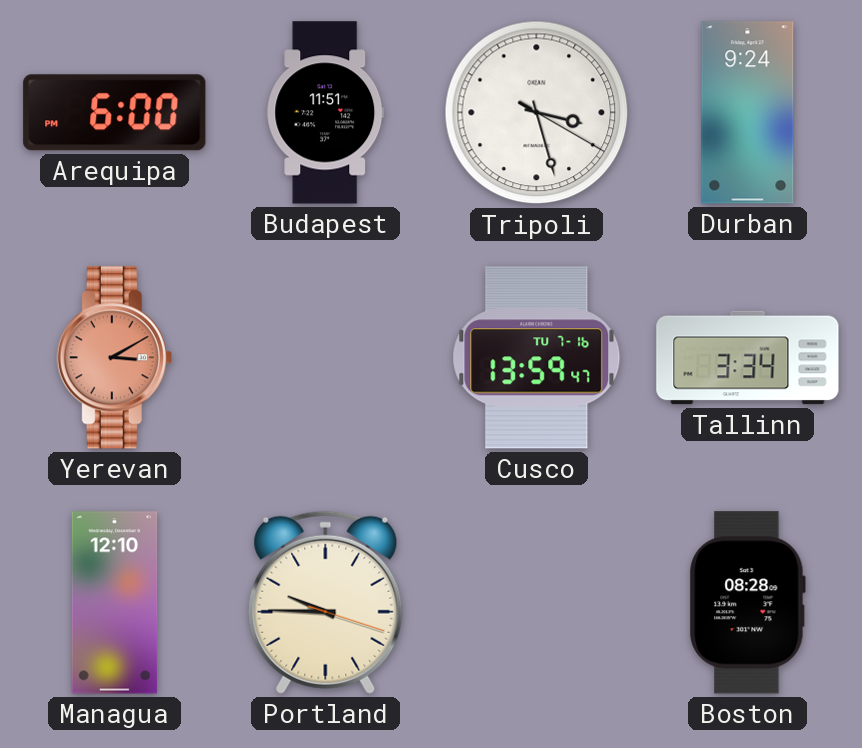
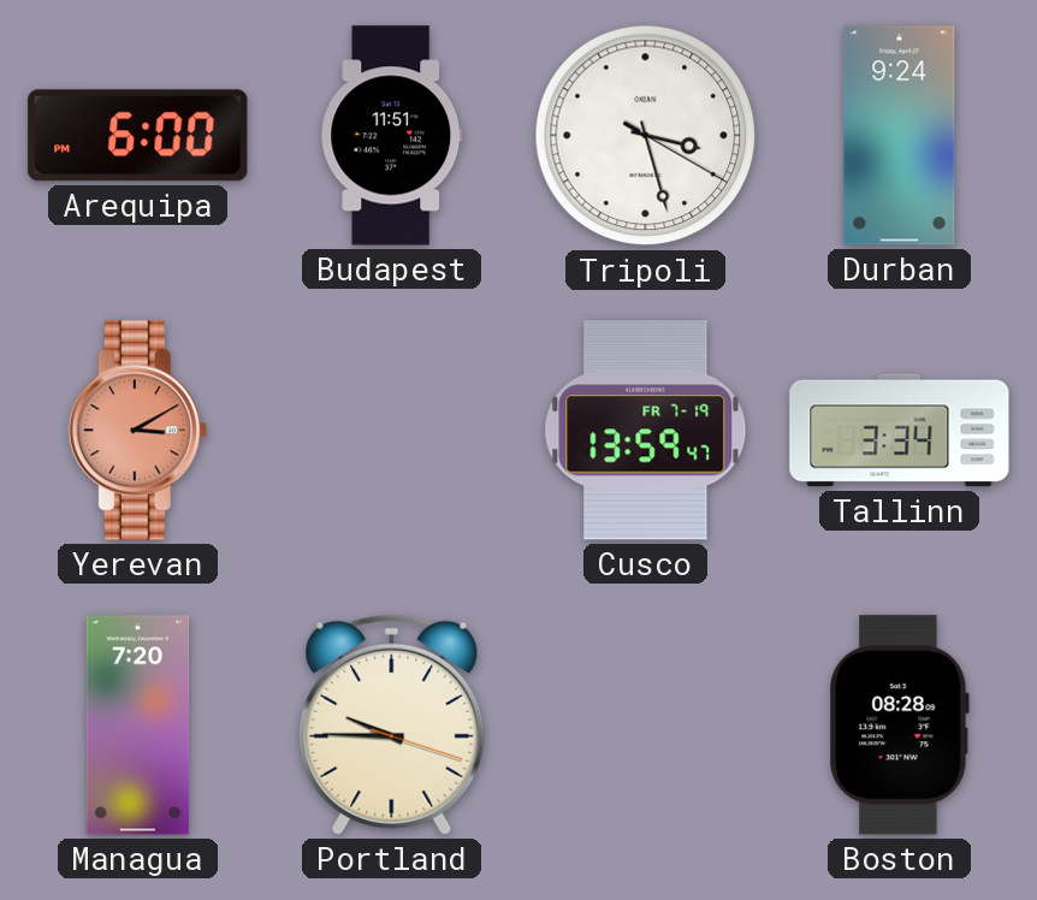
Cusco date: TU 7-16 -> FR 7-19
Managua: 12:10 -> 7:20
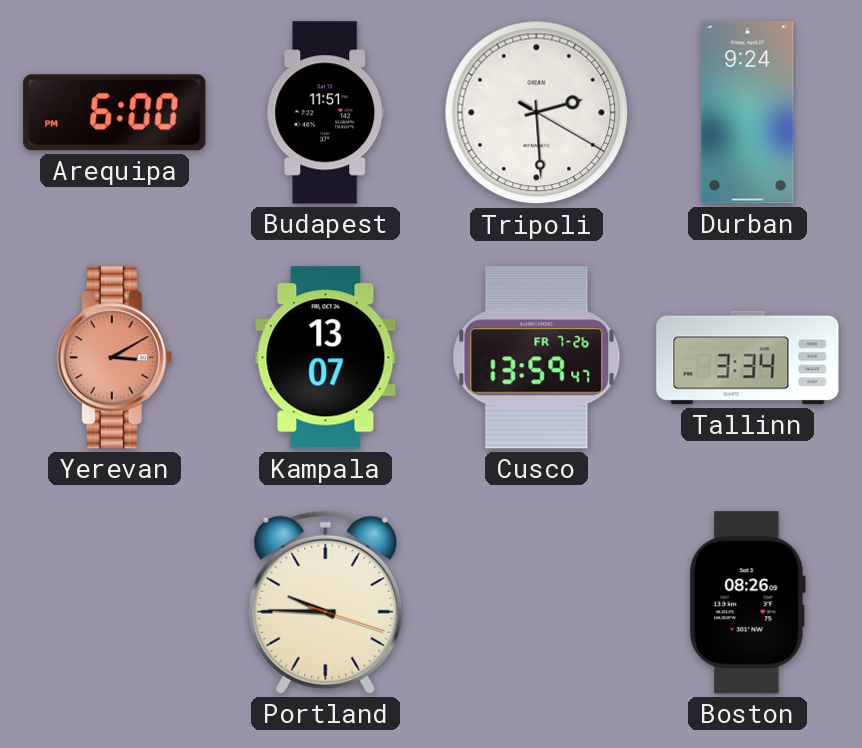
Tripoli: 3:27 -> 2:29
Kampala: none -> 13:07
Cusco date: FR 7-19 -> FR 7-26
Managua: 7:20 -> none
Boston: 08:28 -> 08:26
